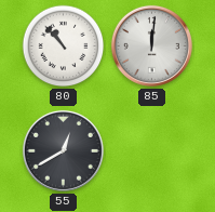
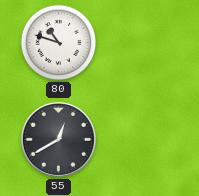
80: 10:53 -> 10:48
85: 12:01 -> none
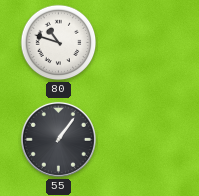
55: 12:40 -> 1:06
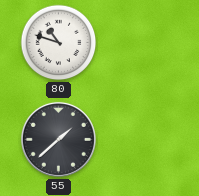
55: 1:06 -> 1:38
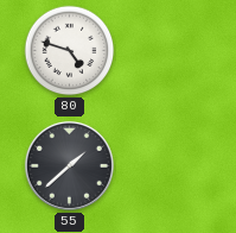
80: 10:48 -> 4:48
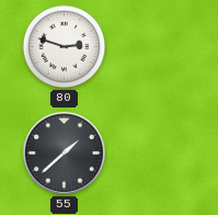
80: 4:48 -> 2:48
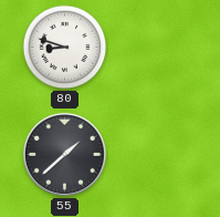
80: 2:48 -> 8:48
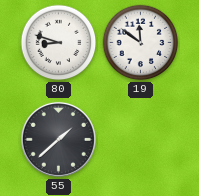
19: none -> 11:51
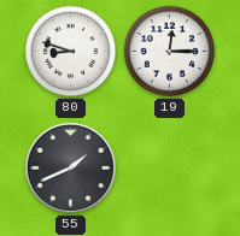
19: 11:51 -> 12:15
55: 1:38 -> 1:41
